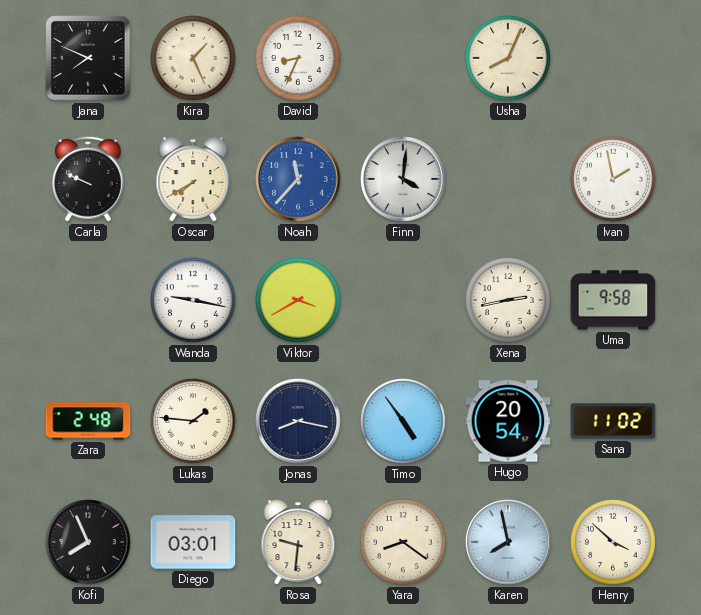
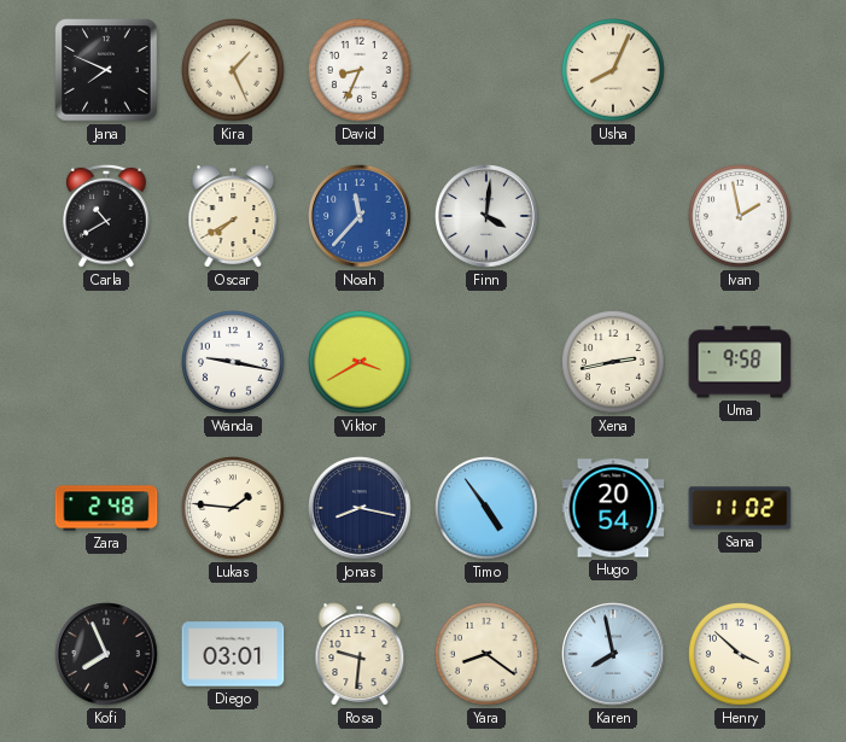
Carla: 9:49 -> 10:40
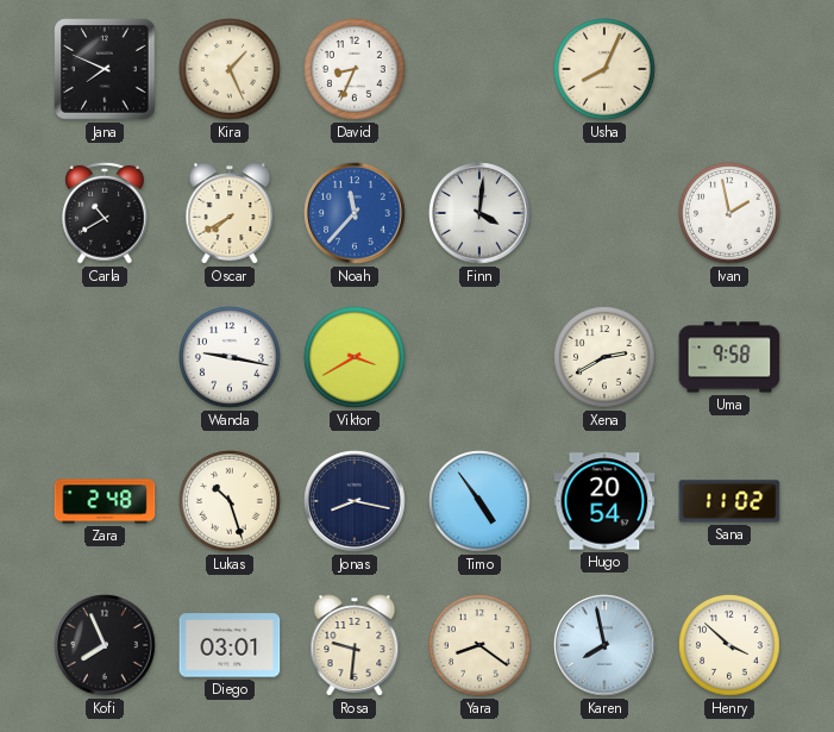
Xena: 2:43 -> 2:40
Lukas: 1:46 -> 10:27
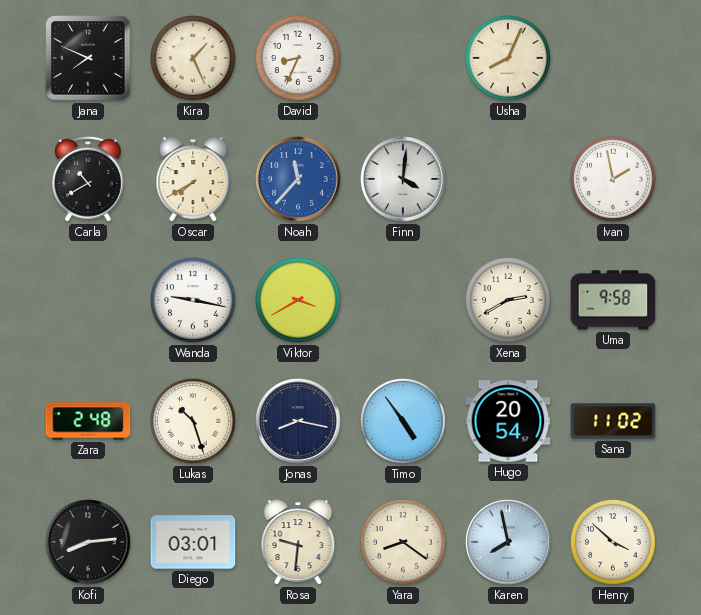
Kofi: 7:56 -> 8:14
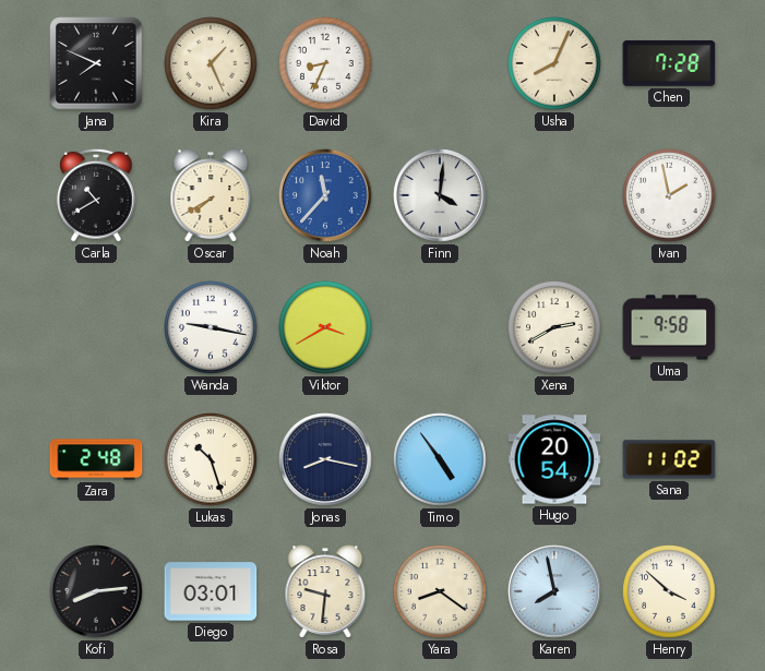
Chen: none -> 7:28
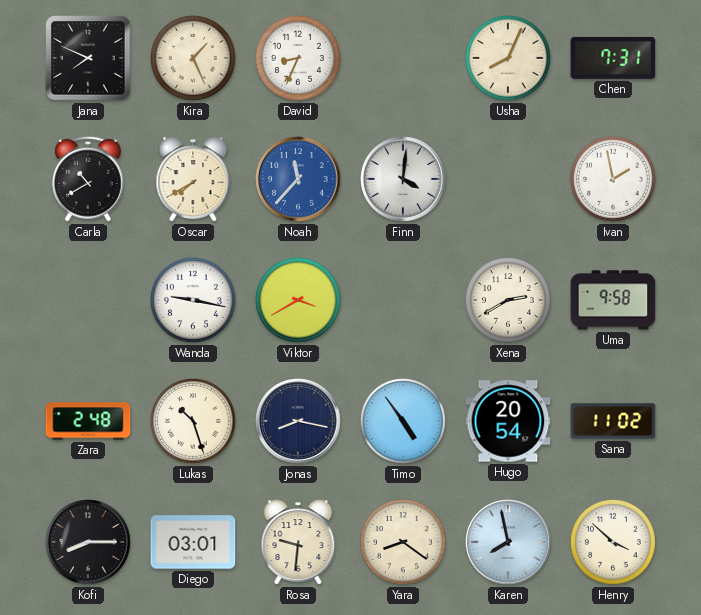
Chen: 7:28 -> 7:31
Kofi: 8:14 -> 8:15
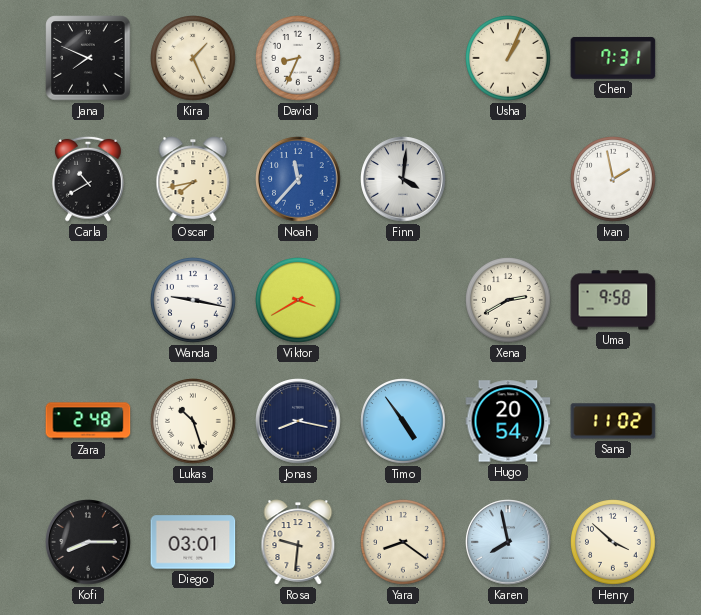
Usha: 8:04 -> 1:04
Oscar: 7:40 -> 7:43
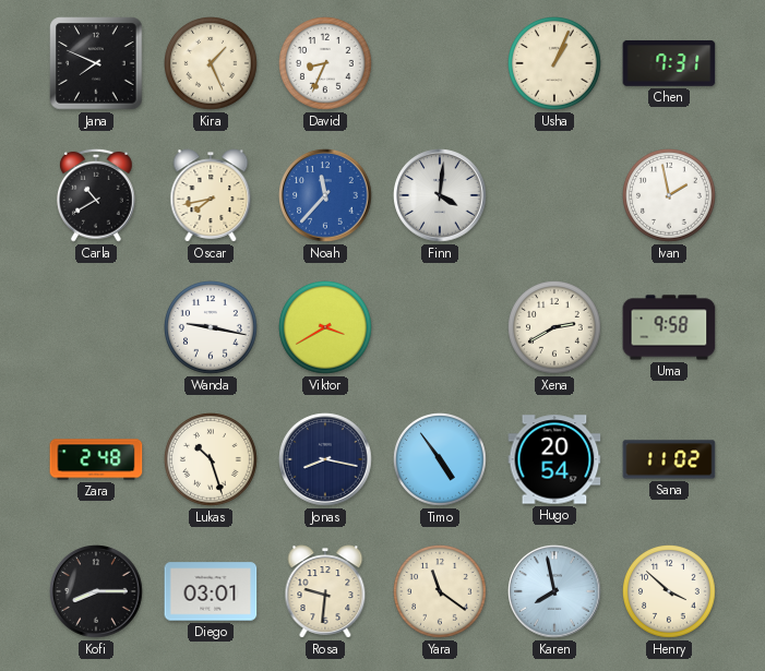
Yara: 8:21 -> 11:21
